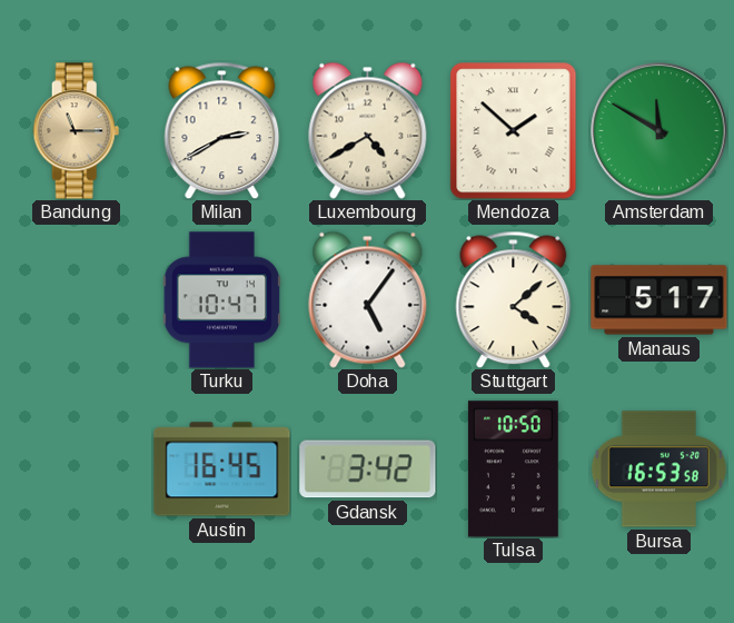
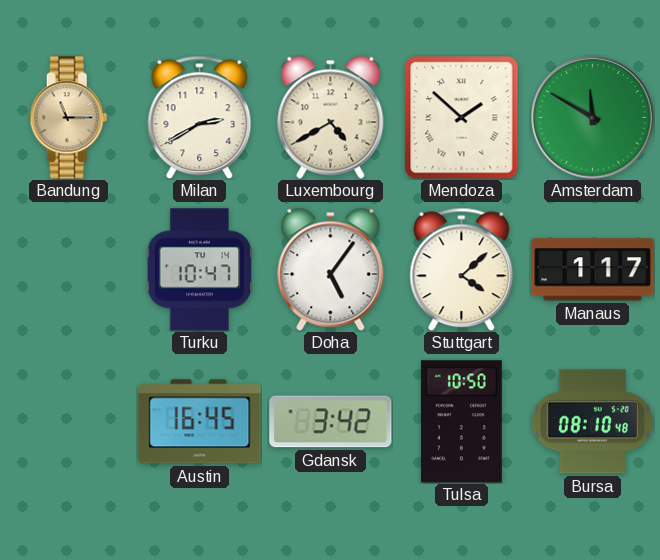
Manaus: 5:17 -> 1:17
Bursa: 16:53 -> 08:10
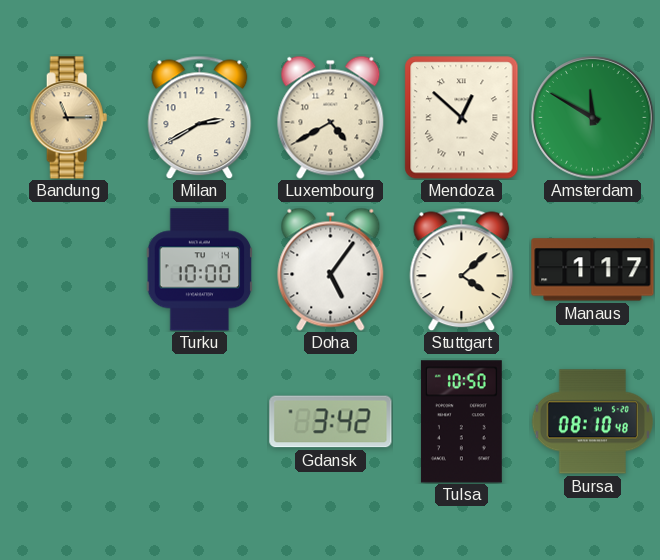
Mendoza: 1:52 -> 12:52
Turku: 10:47 -> 10:00
Austin: 16:45 -> none
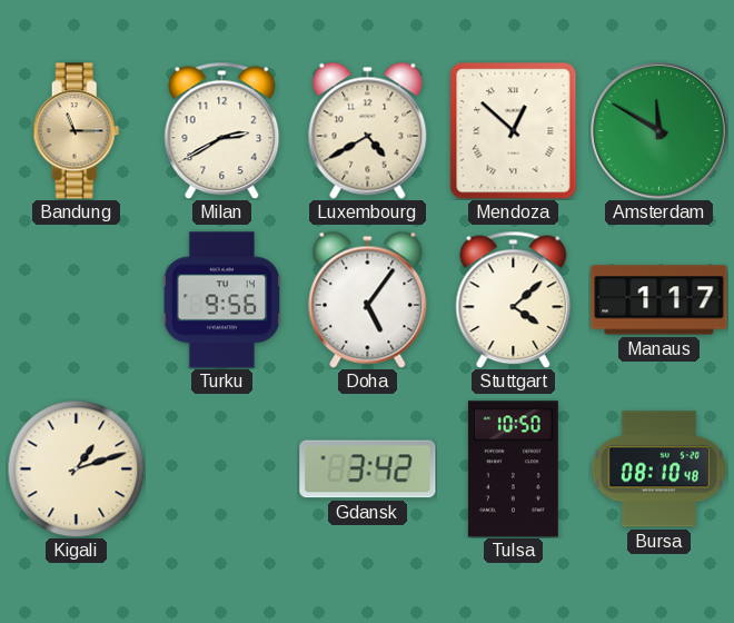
Turku: 10:00 -> 9:56
Kigali: none -> 1:12
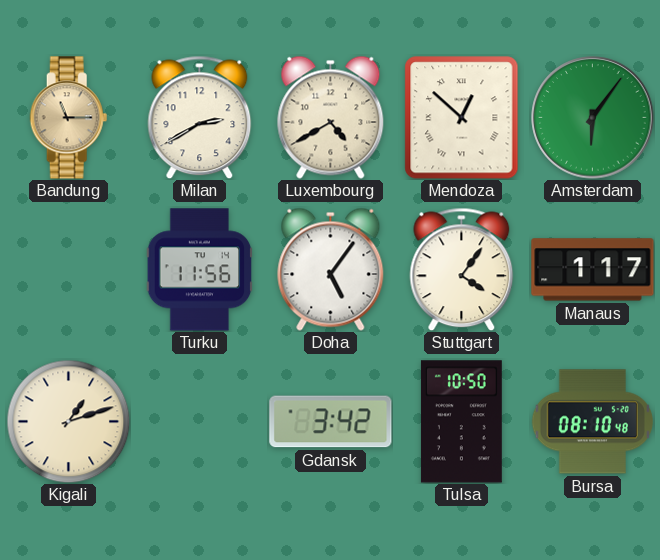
Amsterdam: 11:50 -> 6:06
Turku: 9:56 -> 11:56
Stuttgart: 4:08 -> 4:06
